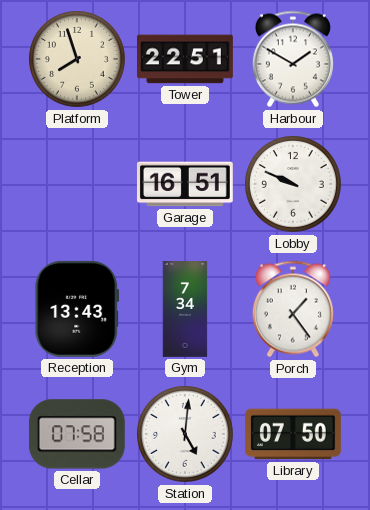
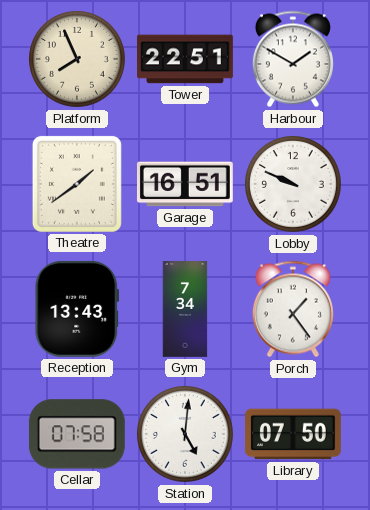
Platform: 7:57 -> 7:56
Theatre: none -> 1:39
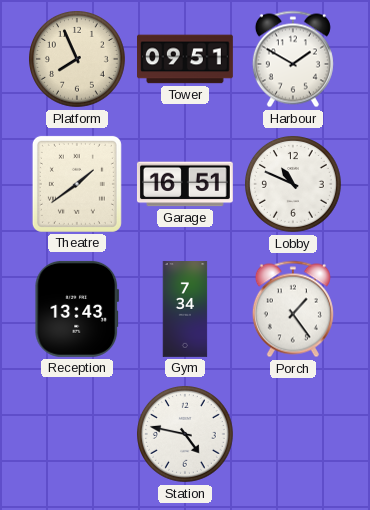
Tower: 22:51 -> 09:51
Lobby: 9:49 -> 10:49
Cellar: 07:58 -> none
Station: 5:01 -> 4:47
Library: 07:50 -> none
